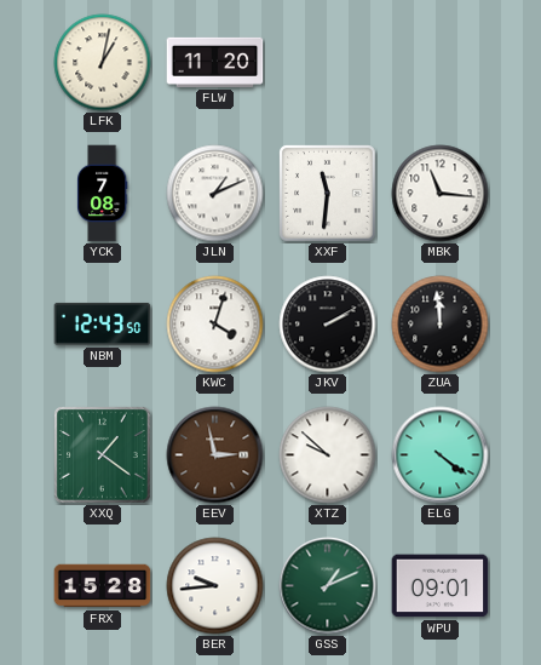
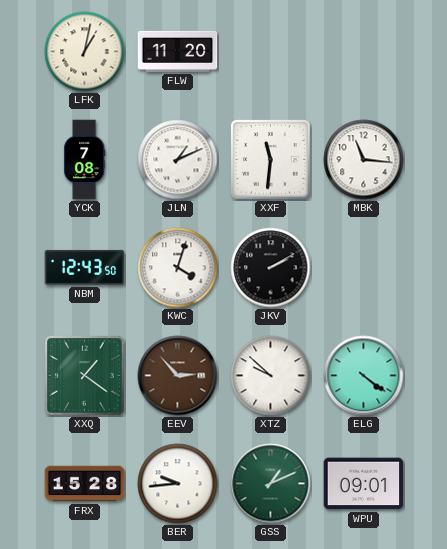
ZUA: 11:59 -> none
EEV: 2:58 -> 2:53
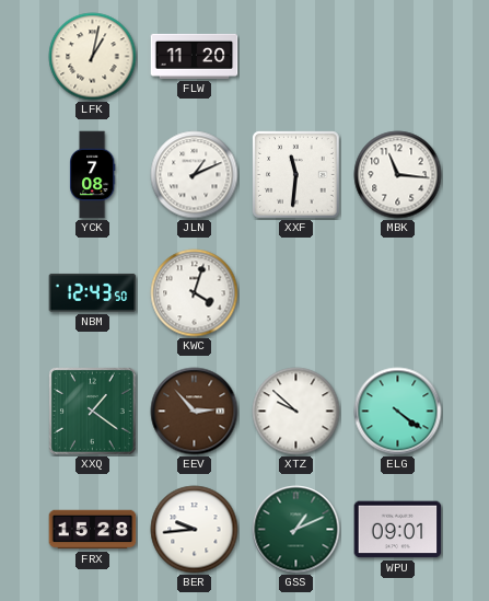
JKV: 2:10 -> none
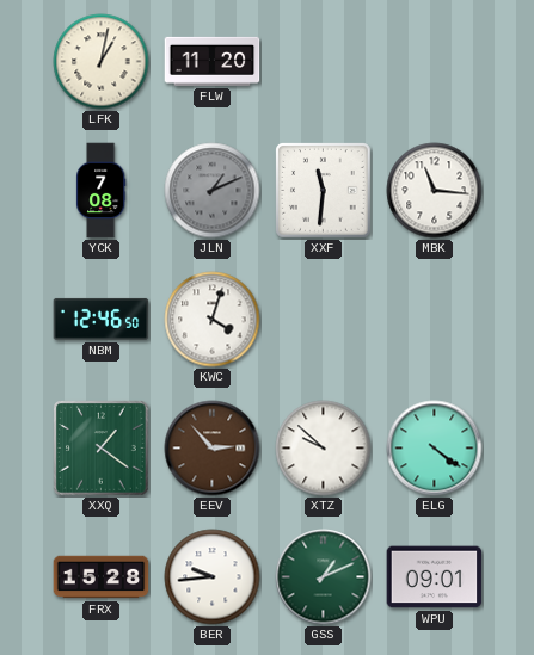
JLN dial: white -> grey
NBM: 12:43 -> 12:46
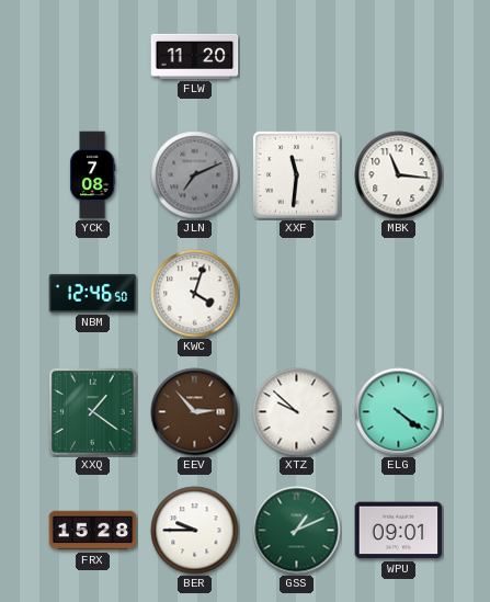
LFK: 1:02 -> none
JLN: 1:11 -> 7:11
BER: 9:44 -> 9:45
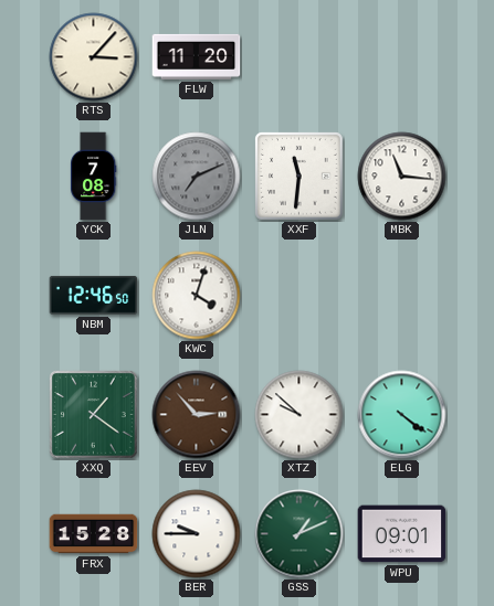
RTS: none -> 3:07
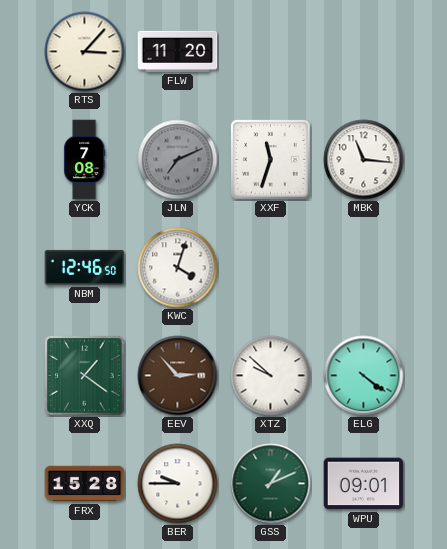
XXF: 11:31 -> 11:33
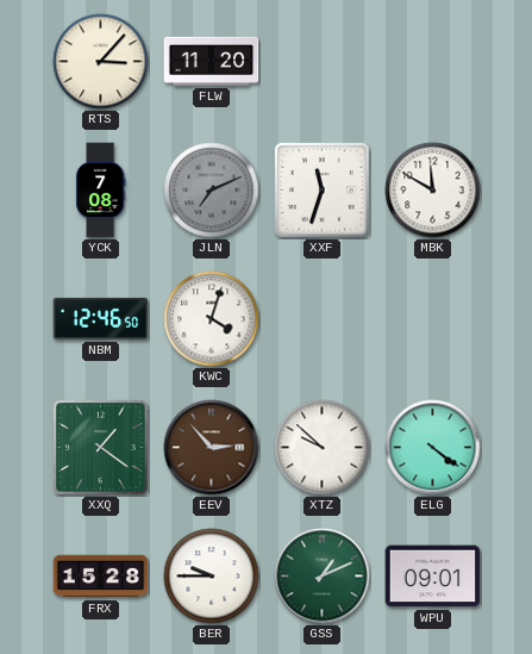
MBK: 11:16 -> 11:50
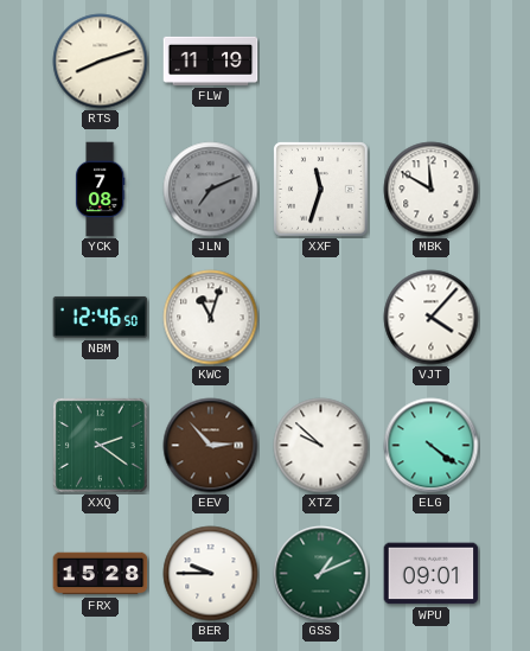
RTS: 3:07 -> 8:12
FLW: 11:20 -> 11:19
KWC: 4:03 -> 11:03
VJT: none -> 4:07
XXQ: 1:21 -> 2:21
